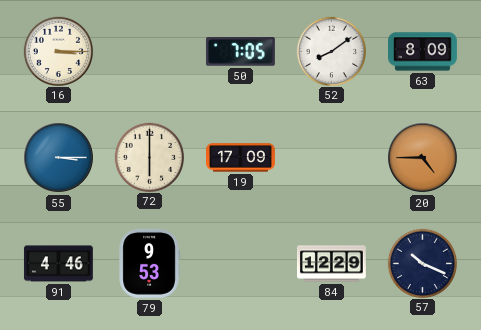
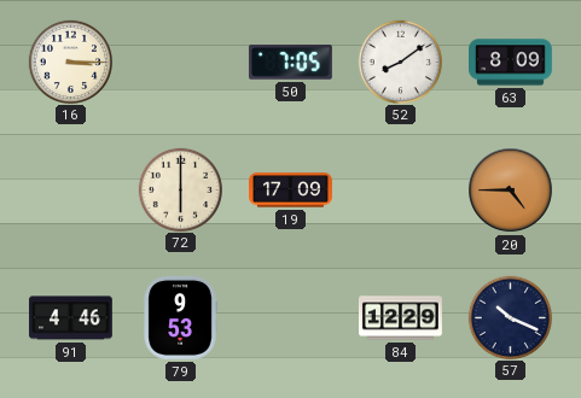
55: 3:15 -> none
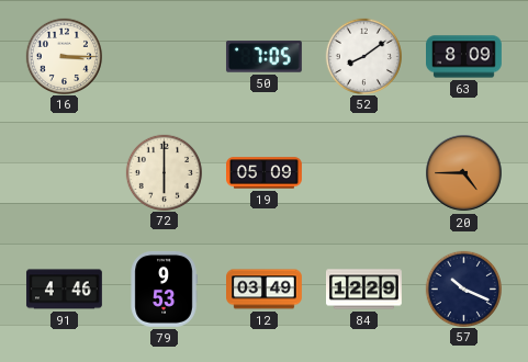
19: 17:09 -> 05:09
12: none -> 03:49
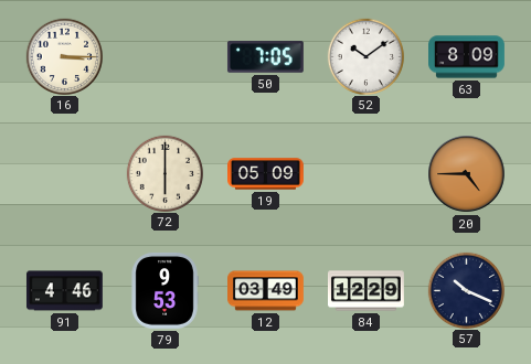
52: 8:09 -> 10:09
